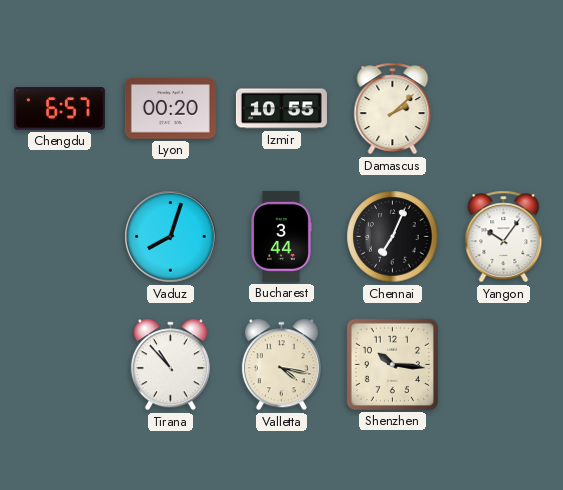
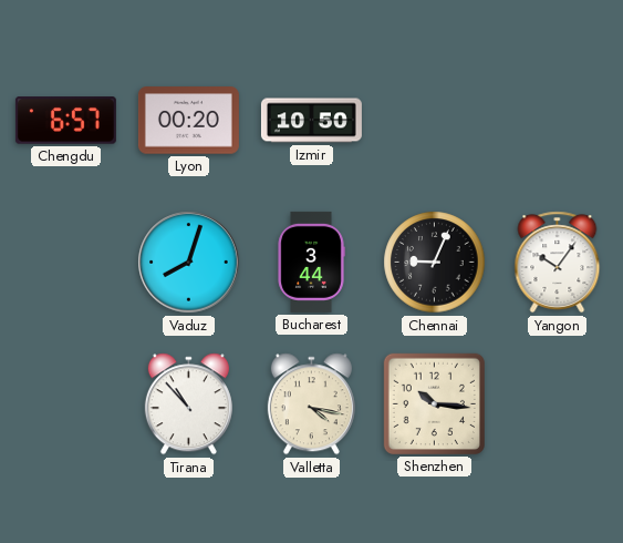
Izmir: 10:55 -> 10:50
Damascus: 2:08 -> none
Chennai: 7:04 -> 9:04
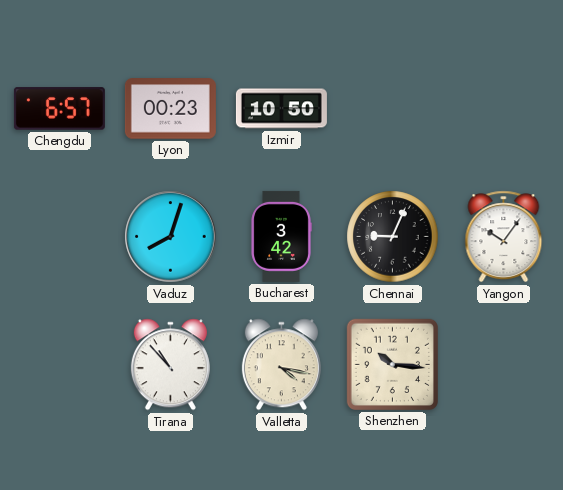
Lyon: 00:20 -> 00:23
Bucharest: 3:44 -> 3:42
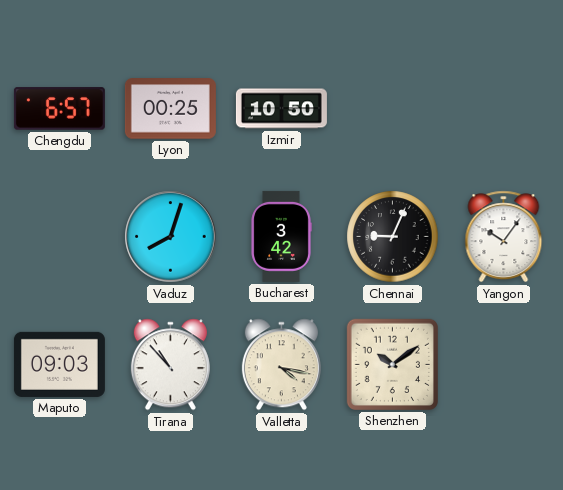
Lyon: 00:23 -> 00:25
Maputo: none -> 09:03
Shenzhen: 10:16 -> 10:09
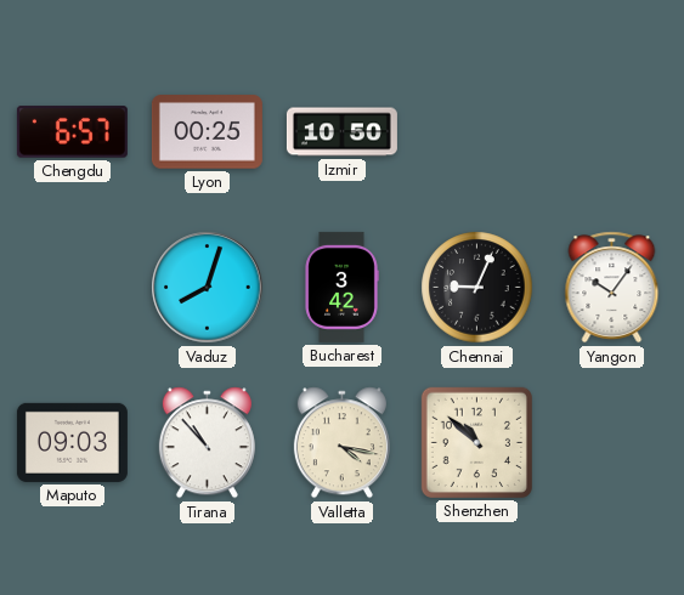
Shenzhen: 10:09 -> 10:52
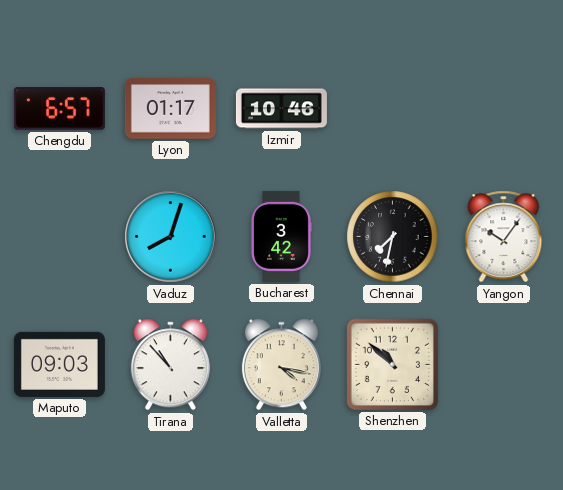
Lyon: 00:25 -> 01:17
Izmir: 10:50 -> 10:46
Chennai: 9:04 -> 7:32
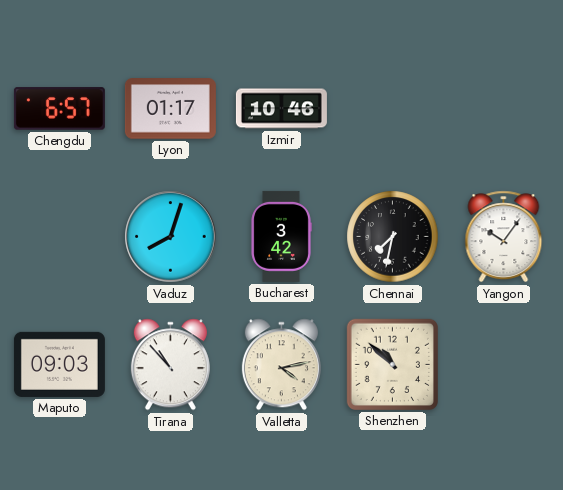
Valletta: 4:17 -> 4:13
